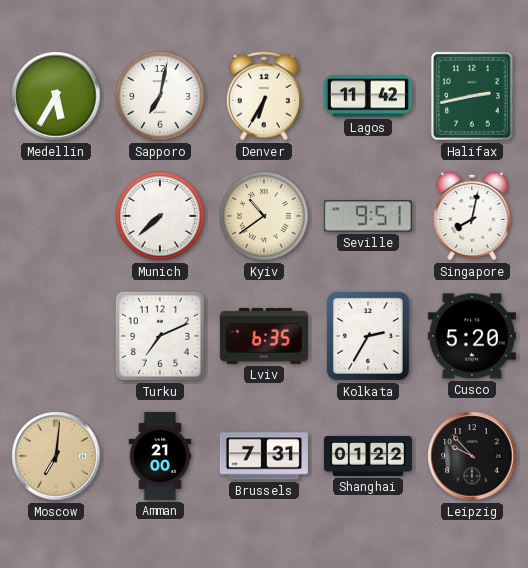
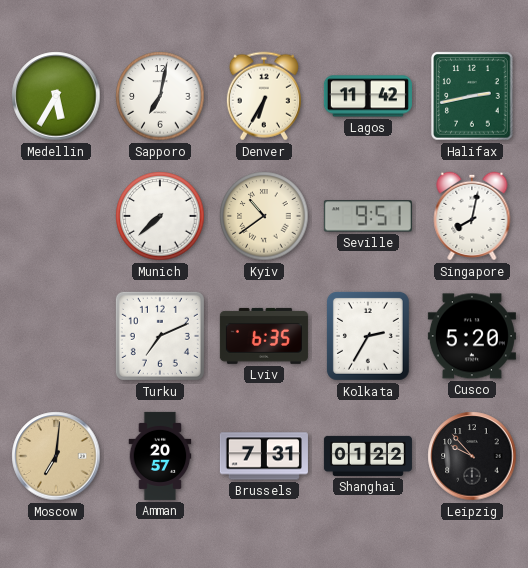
Amman: 21:00 -> 20:57
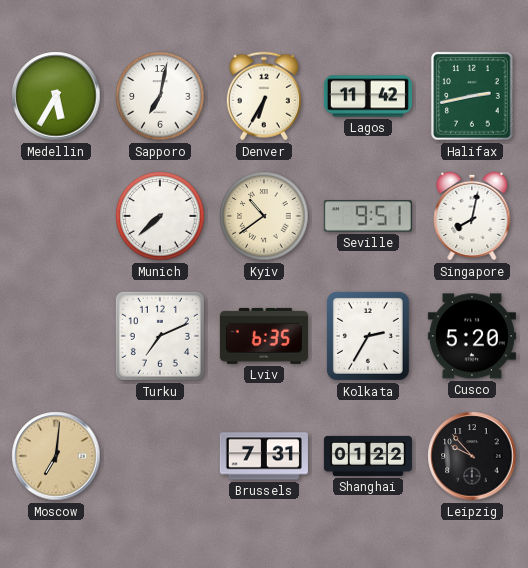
Amman: 20:57 -> none
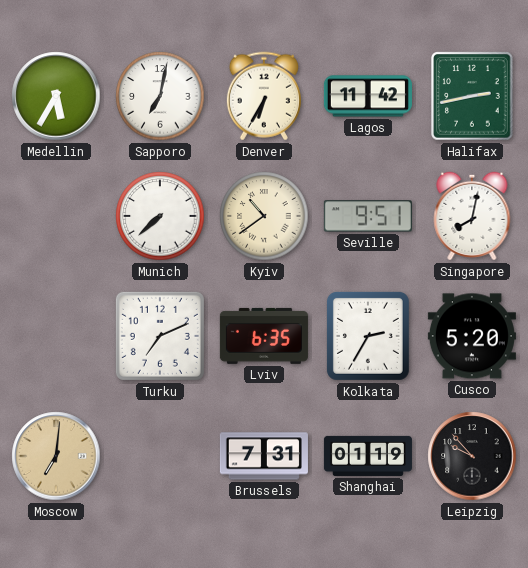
Shanghai: 01:22 -> 01:19
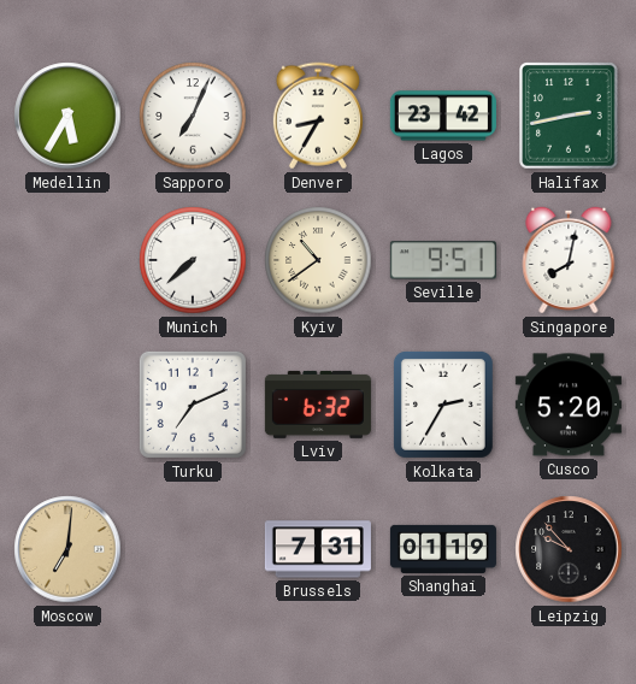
Sapporo: 7:02 -> 7:04
Denver: 6:35 -> 8:35
Lagos: 11:42 -> 23:42
Lviv: 6:35 -> 6:32
